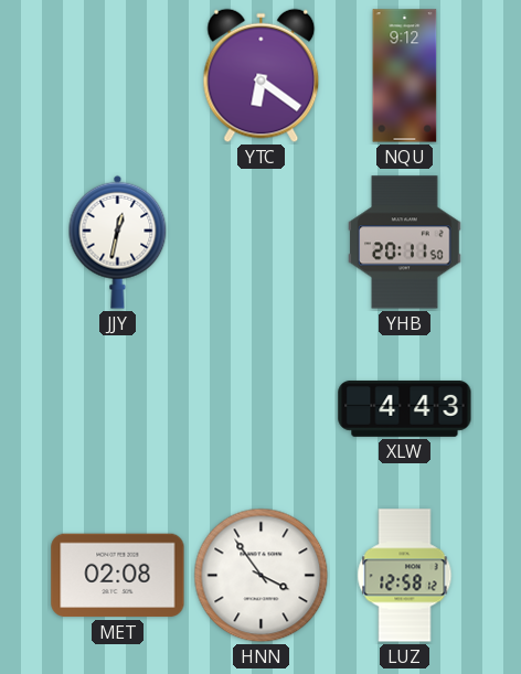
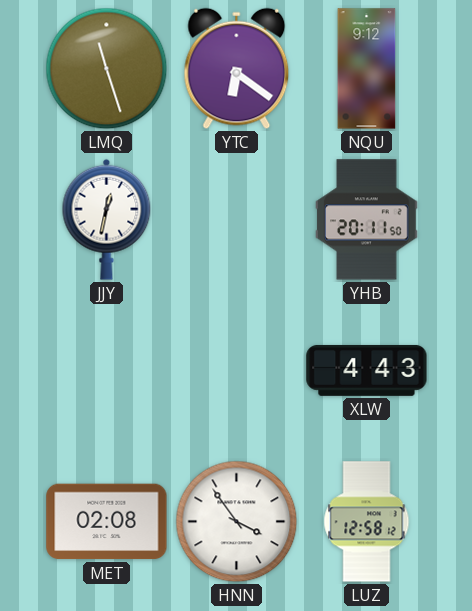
LMQ: none -> 11:27
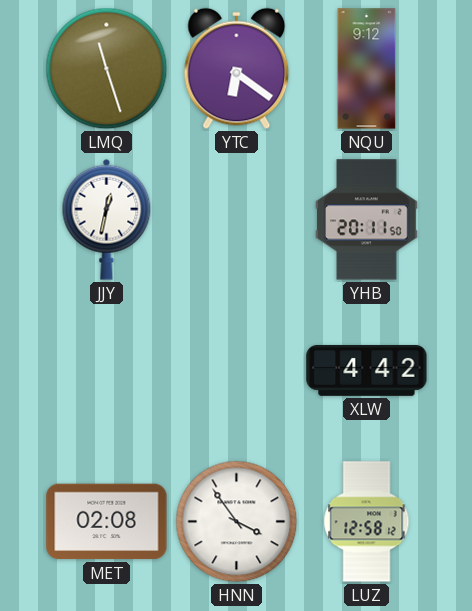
XLW: 4:43 -> 4:42
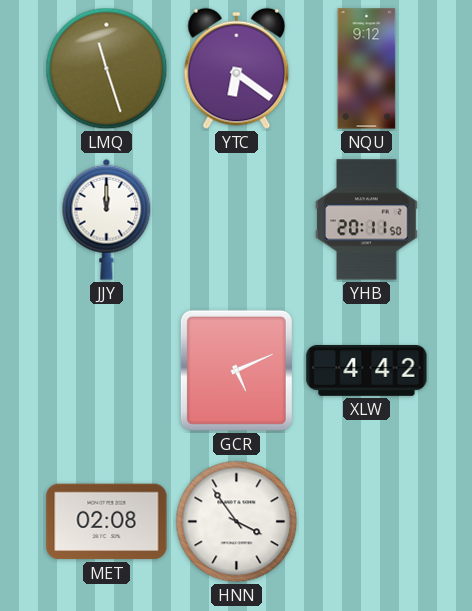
JJY: 12:32 -> 12:00
GCR: none -> 5:11
LUZ: 12:58 -> none
